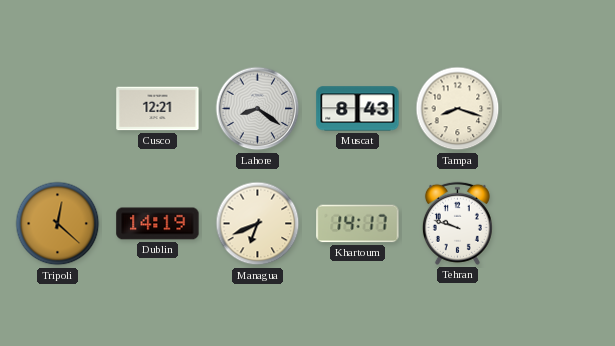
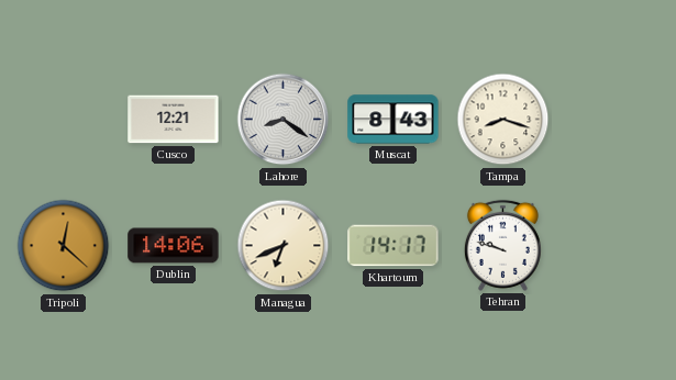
Dublin: 14:19 -> 14:06
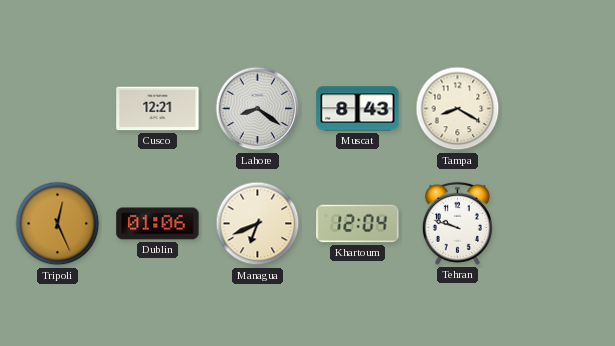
Tampa: 8:18 -> 8:20
Tripoli: 12:22 -> 12:26
Dublin: 14:06 -> 01:06
Khartoum: 14:17 -> 12:04
